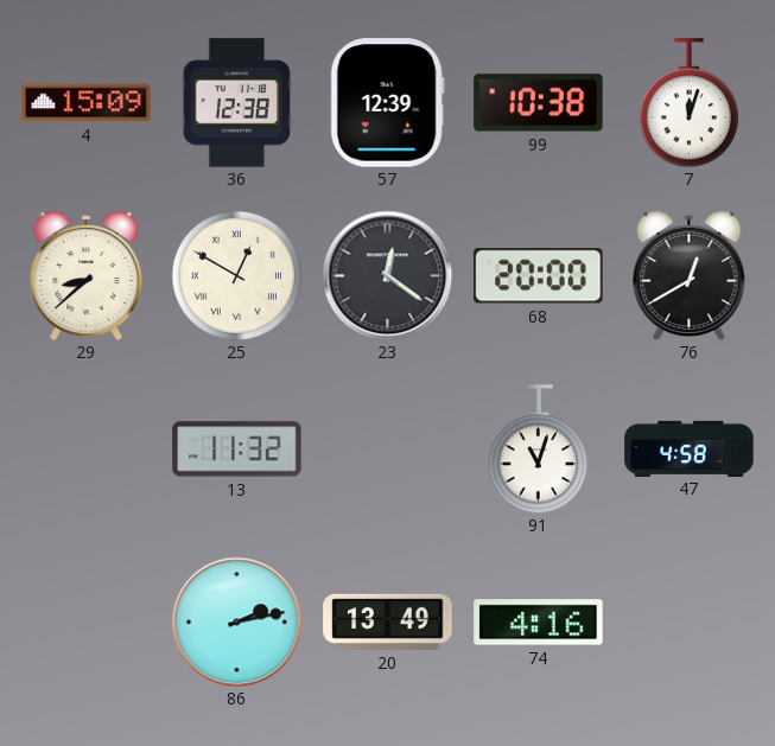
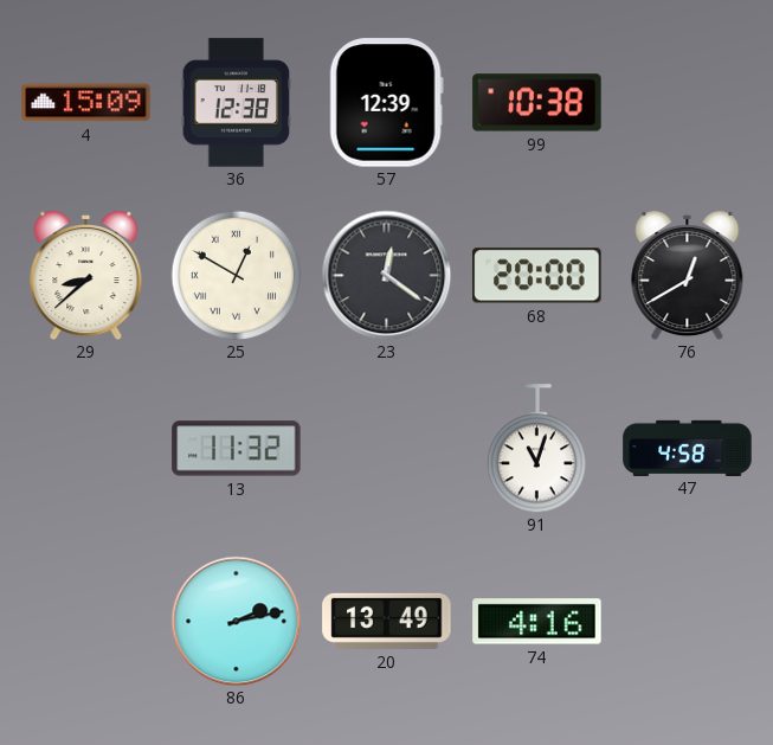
7: 12:03 -> none
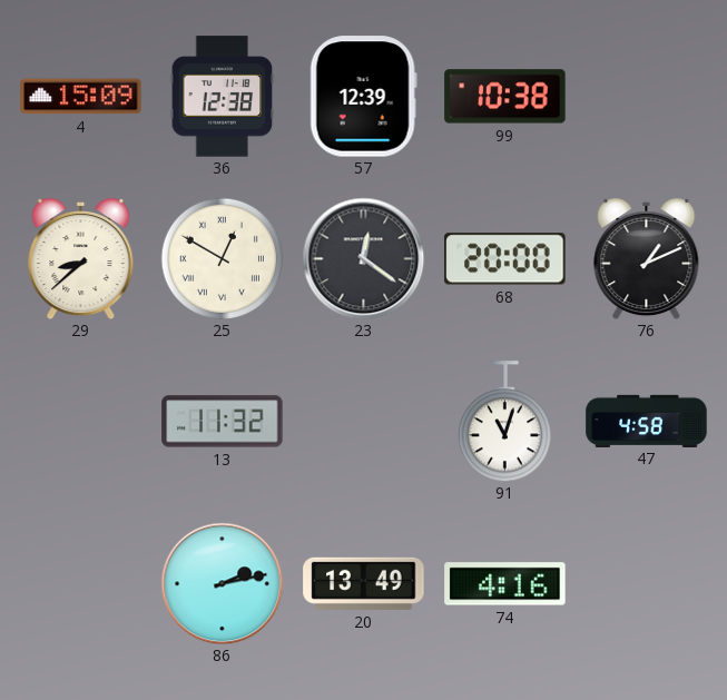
76: 12:40 -> 1:11
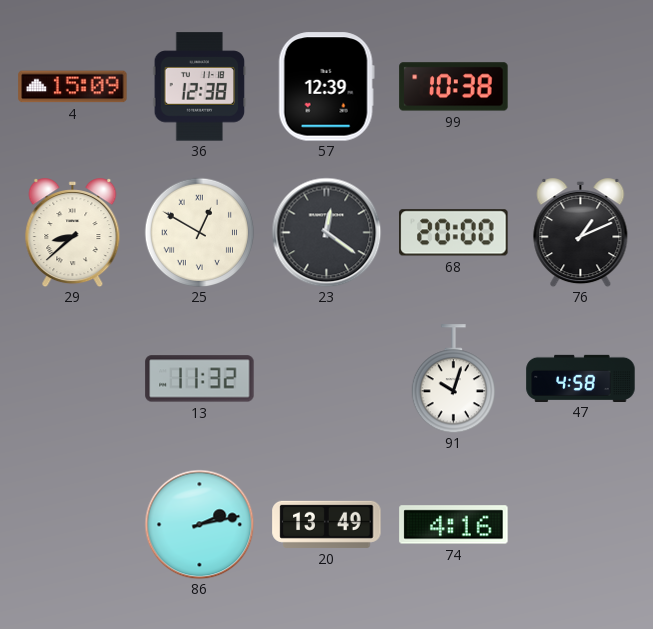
91: 11:03 -> 10:03
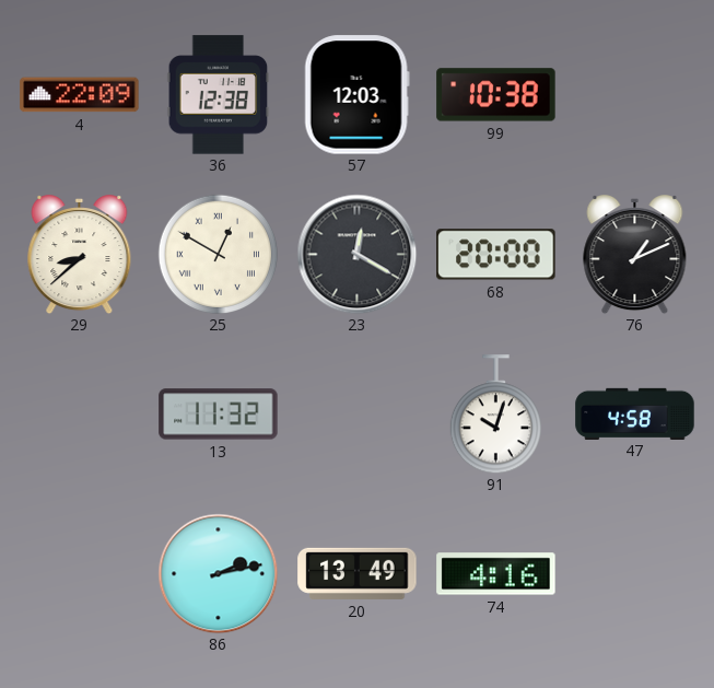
4: 15:09 -> 22:09
57: 12:39 -> 12:03
23: 12:21 -> 12:20
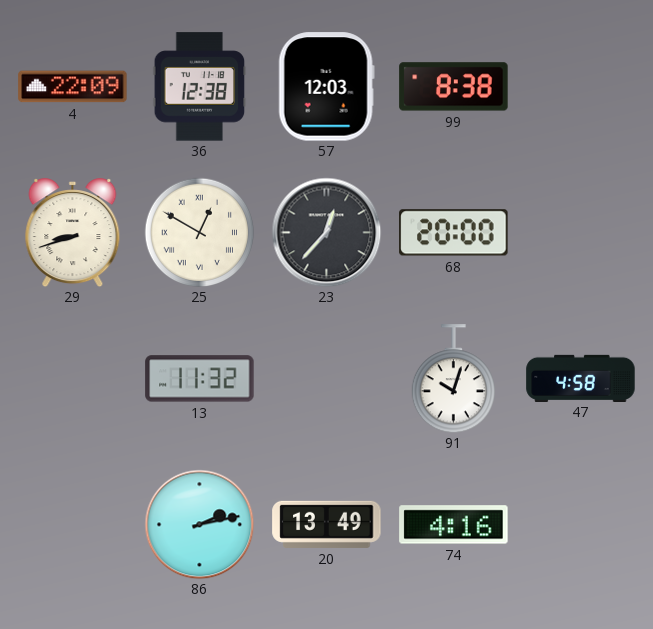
99: 10:38 -> 8:38
29: 8:38 -> 8:42
23: 12:20 -> 12:37
76: 1:11 -> none
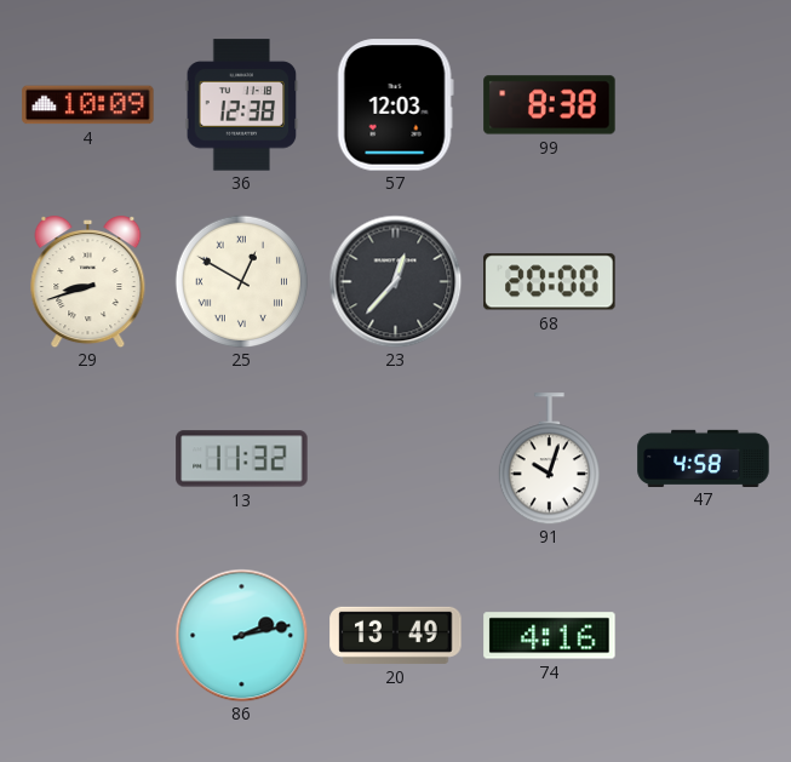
4: 22:09 -> 10:09
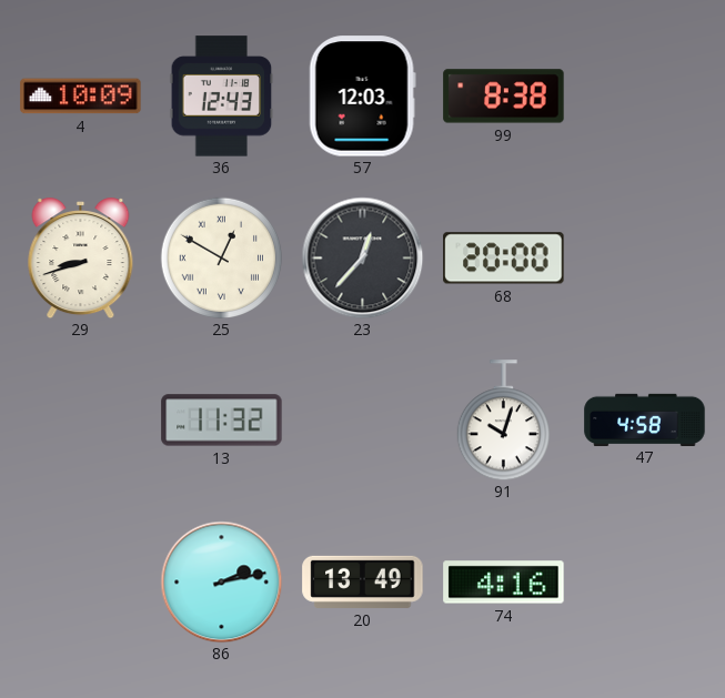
36: 12:38 -> 12:43
